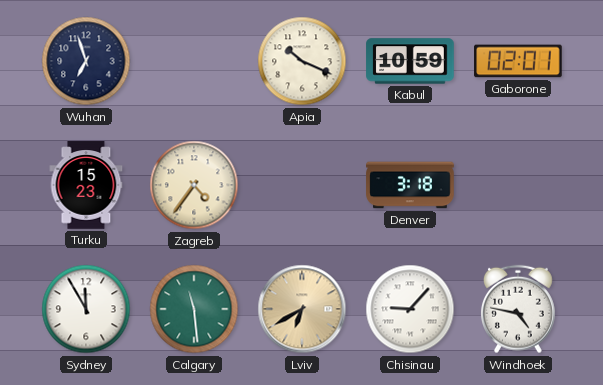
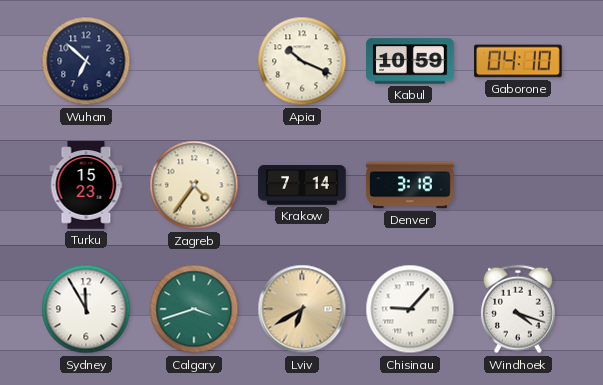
Wuhan: 6:57 -> 6:52
Gaborone: 02:01 -> 04:10
Krakow: none -> 7:14
Calgary: 11:29 -> 3:42
Windhoek: 4:47 -> 4:18
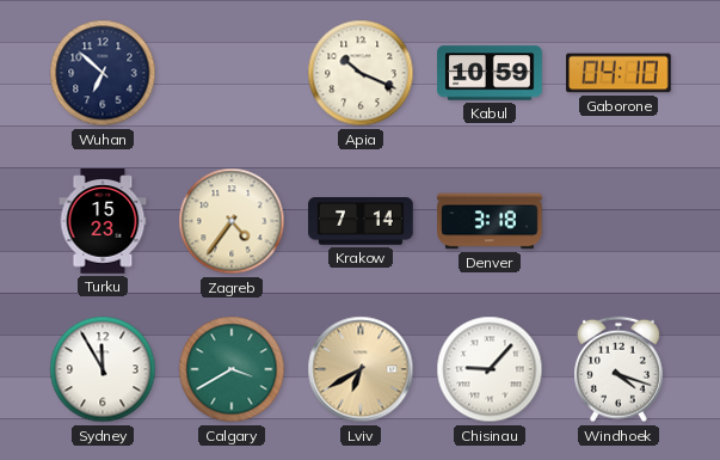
Calgary: 3:42 -> 3:40
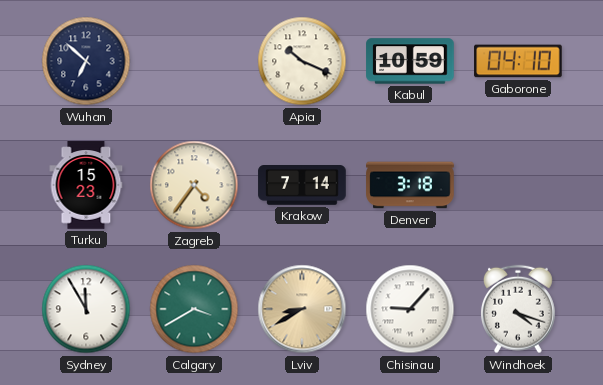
Lviv: 6:40 -> 8:40
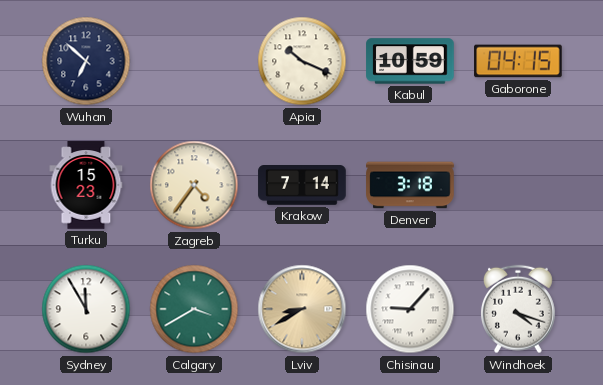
Gaborone: 04:10 -> 04:15
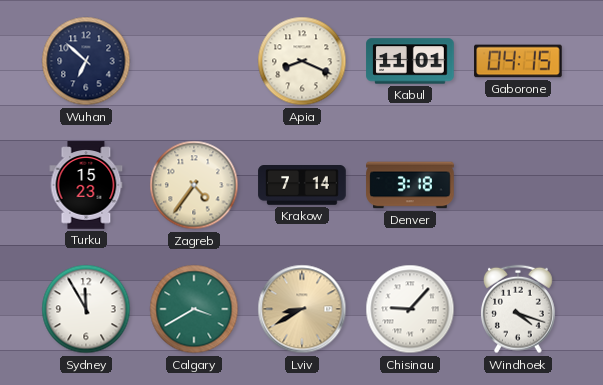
Apia: 10:19 -> 8:19
Kabul: 10:59 -> 11:01
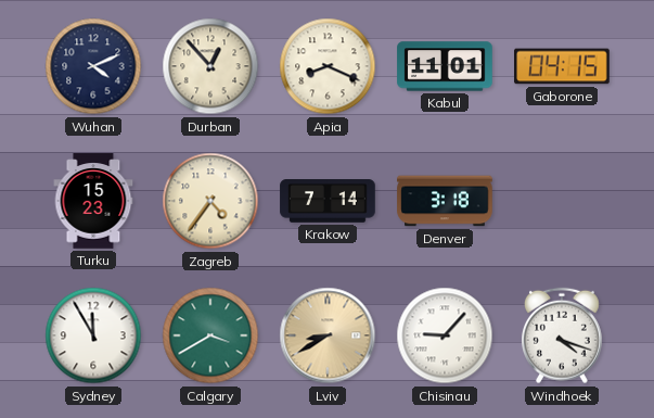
Wuhan: 6:52 -> 4:11
Durban: none -> 12:53
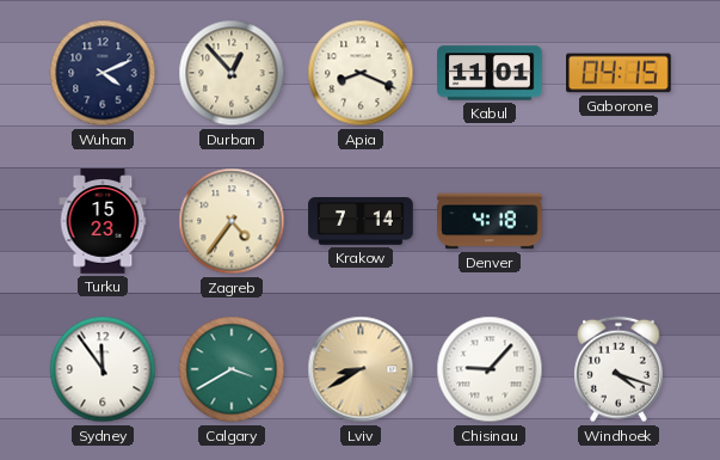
Denver: 3:18 -> 4:18
Sydney: 11:55 -> 11:54
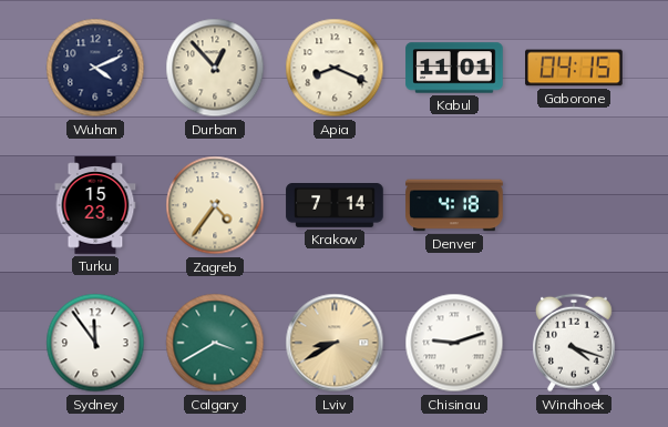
Chisinau: 9:07 -> 9:12
